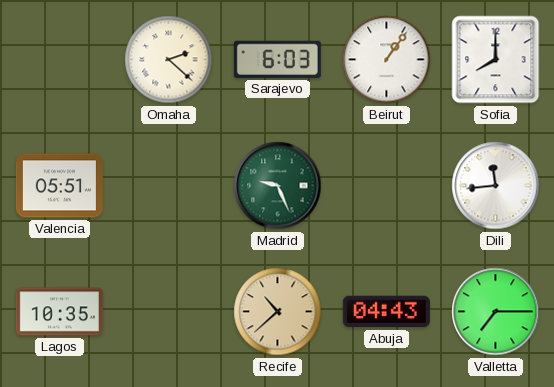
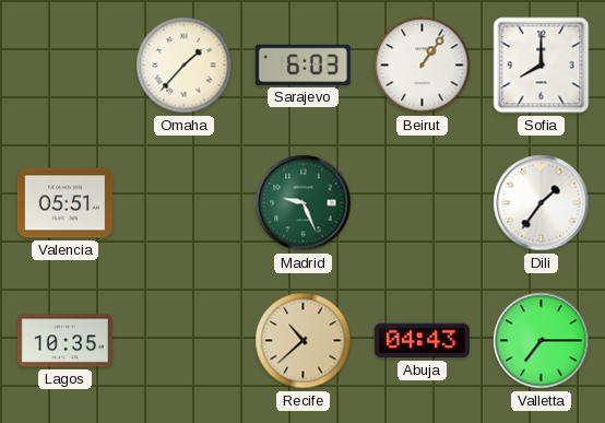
Omaha: 2:22 -> 1:37
Dili: 11:44 -> 1:36
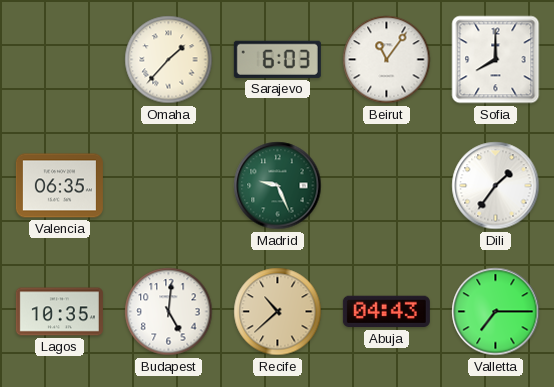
Beirut: 1:06 -> 11:06
Valencia: 05:51 -> 06:35
Budapest: none -> 5:01
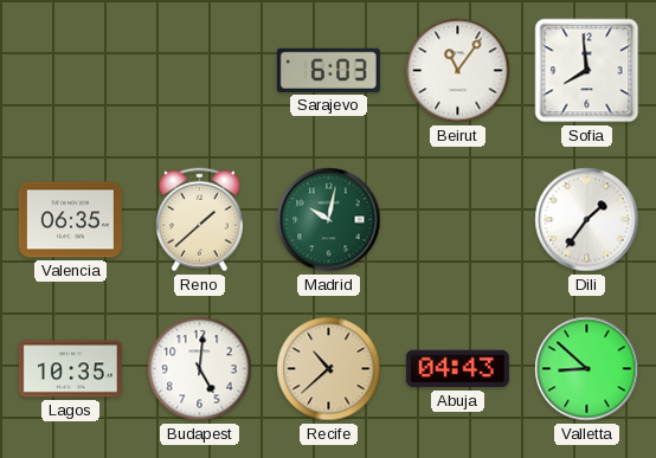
Omaha: 1:37 -> none
Sofia: 8:00 -> 7:59
Reno: none -> 1:38
Madrid: 9:26 -> 10:02
Valletta: 7:15 -> 8:52
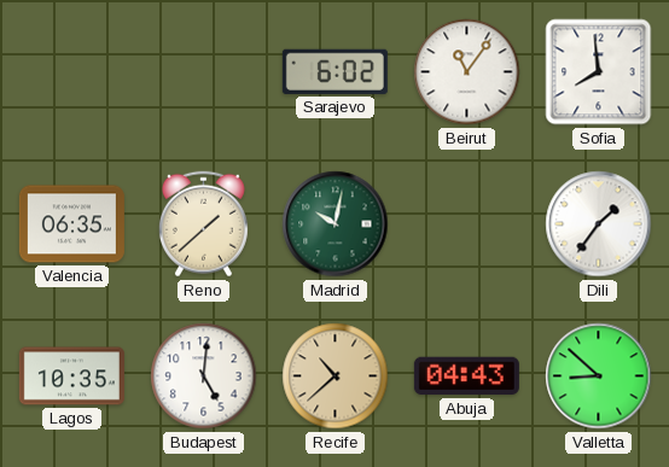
Sarajevo: 6:03 -> 6:02
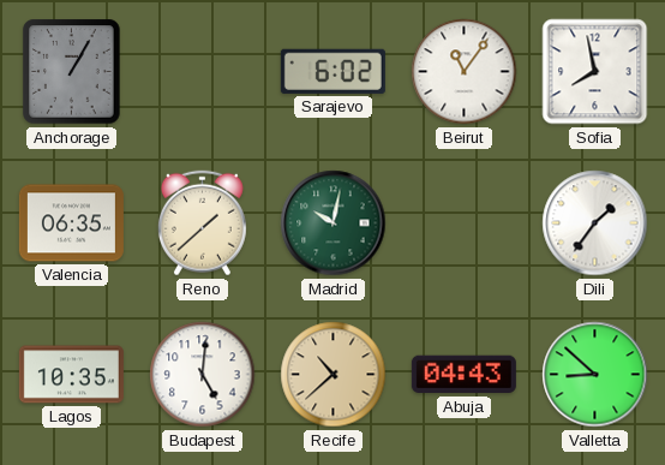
Anchorage: none -> 1:05
Sofia: 7:59 -> 7:58
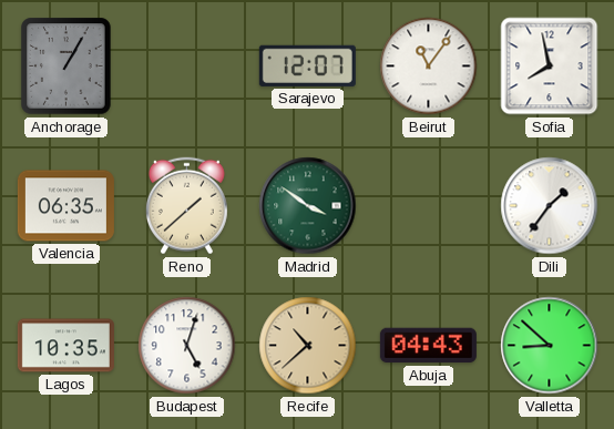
Sarajevo: 6:02 -> 12:07
Madrid: 10:02 -> 3:51
Budapest: 5:01 -> 5:03
